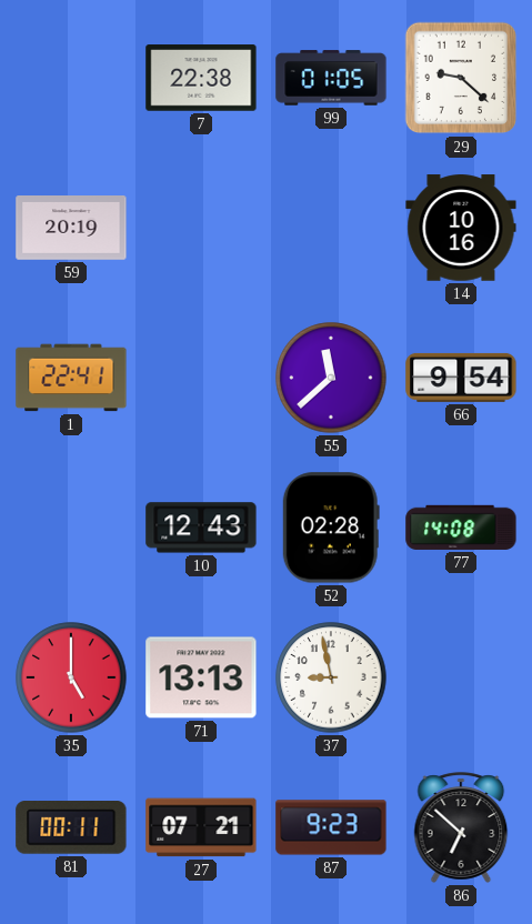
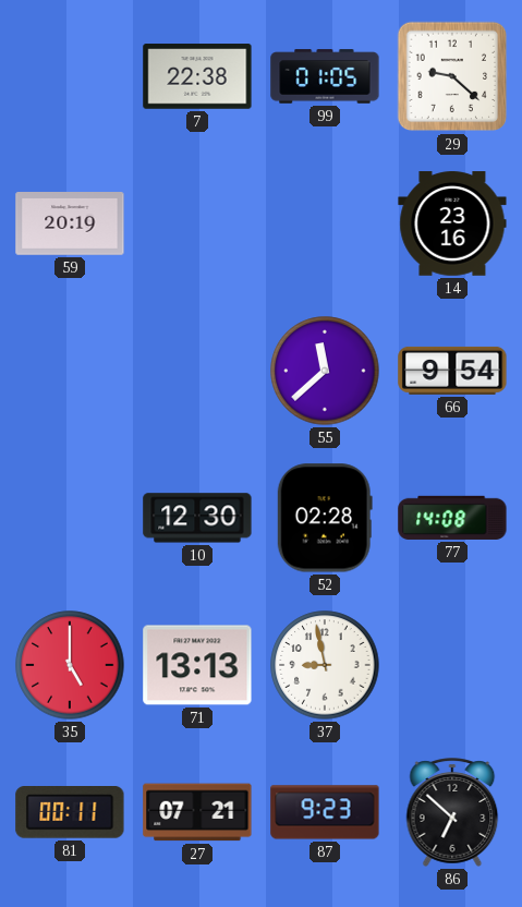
14: 10:16 -> 23:16
1: 22:41 -> none
10: 12:43 -> 12:30
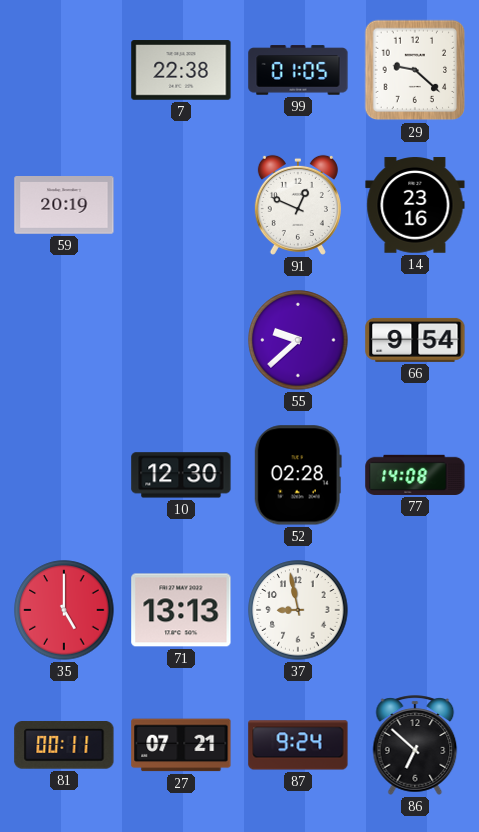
91: none -> 12:49
55: 11:38 -> 9:38
87: 9:23 -> 9:24
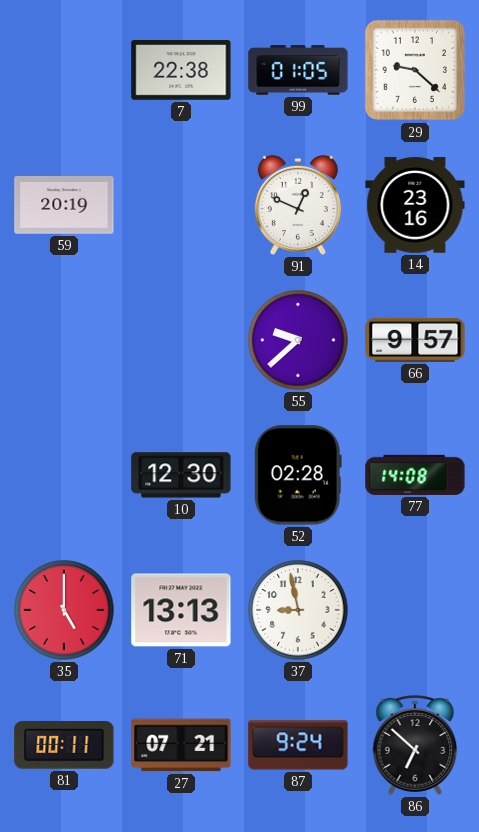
66: 9:54 -> 9:57
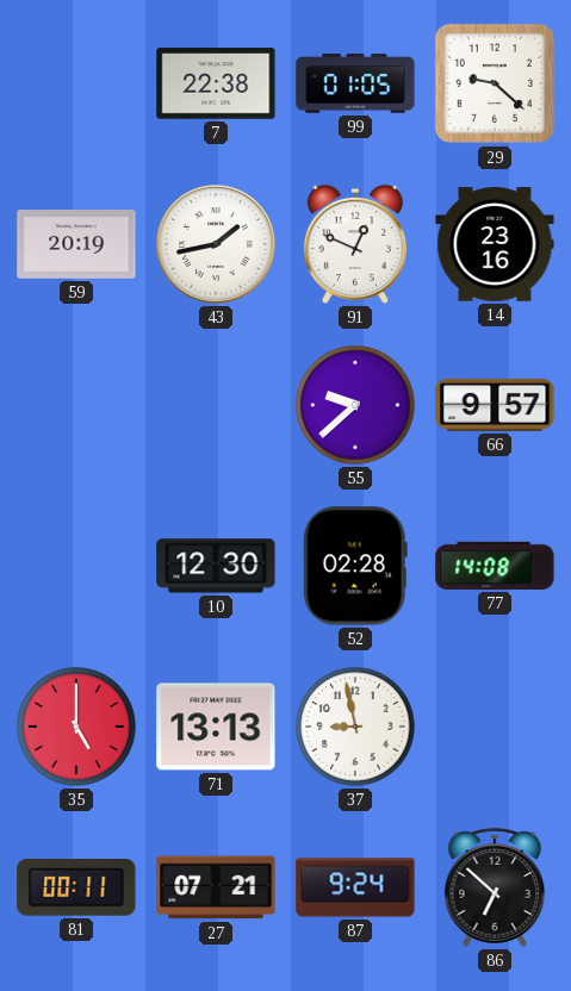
43: none -> 1:43
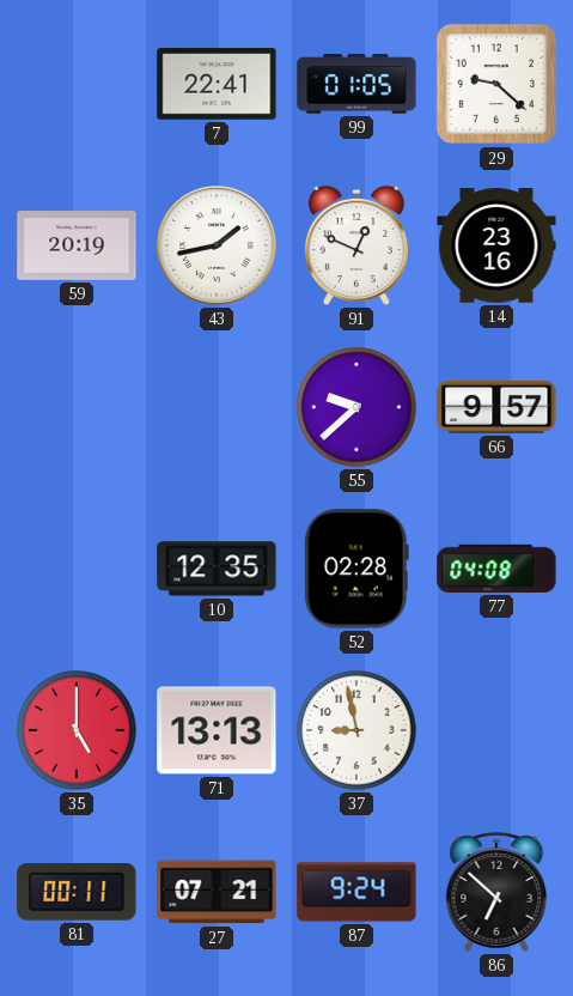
7: 22:38 -> 22:41
10: 12:30 -> 12:35
77: 14:08 -> 04:08
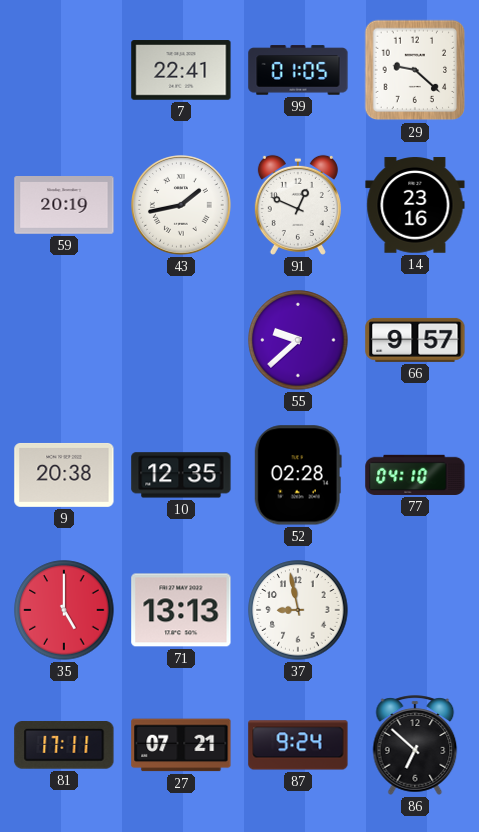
9: none -> 20:38
77: 04:08 -> 04:10
81: 00:11 -> 17:11
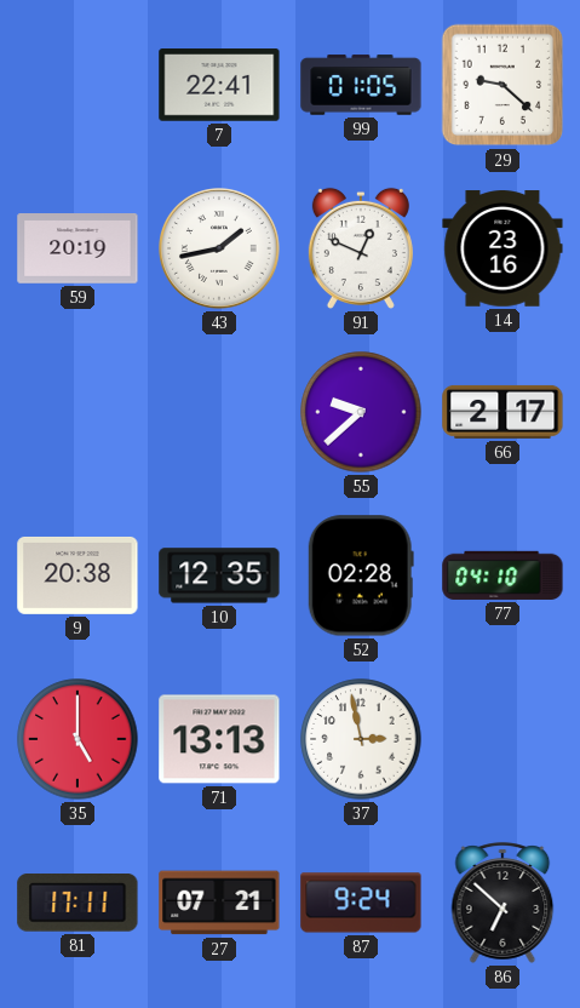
66: 9:57 -> 2:17
37: 8:58 -> 2:58
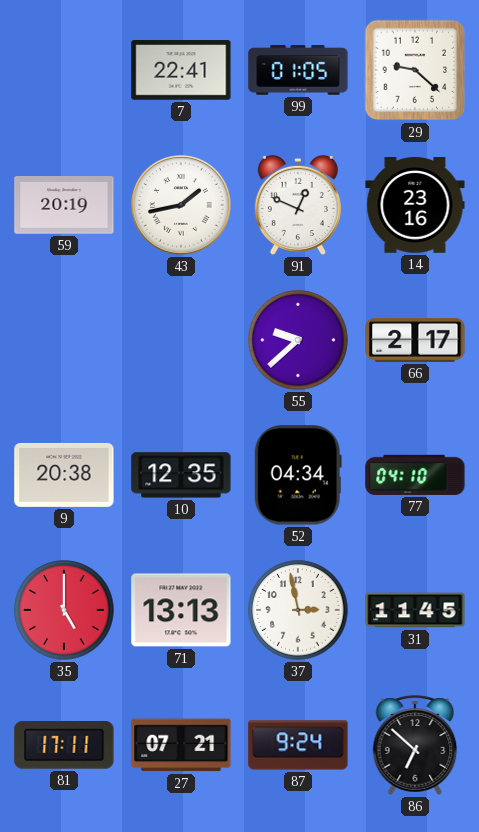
52: 02:28 -> 04:34
31: none -> 11:45
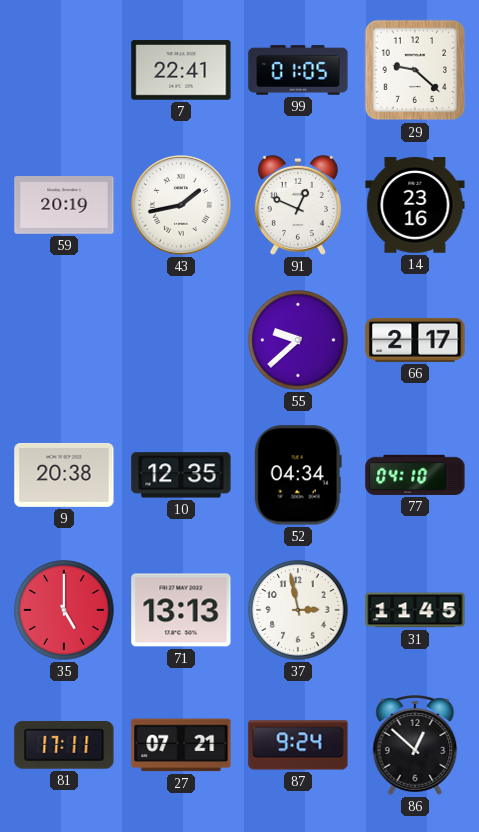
86: 6:52 -> 12:52
